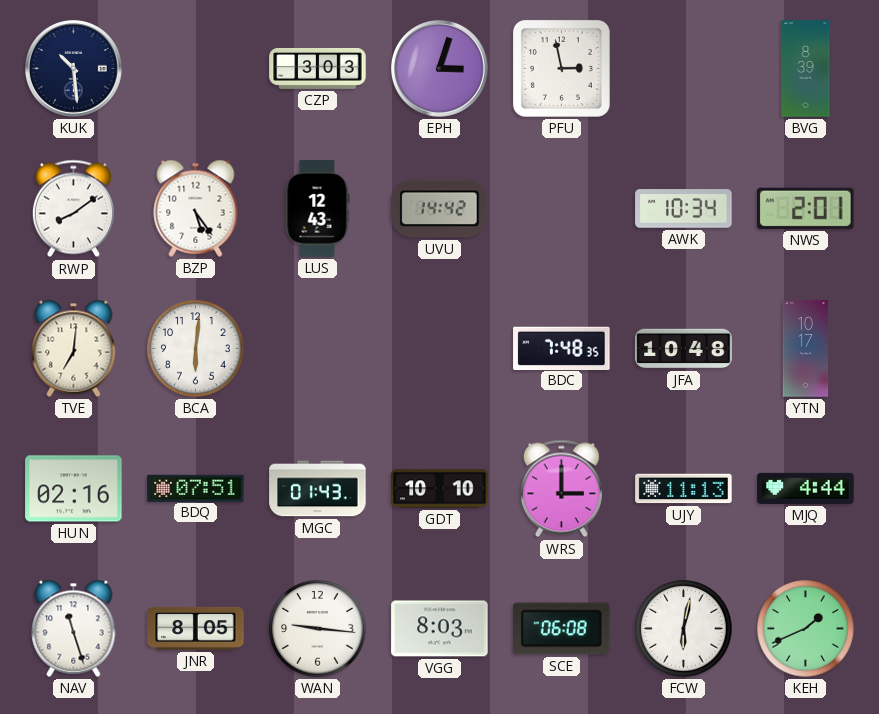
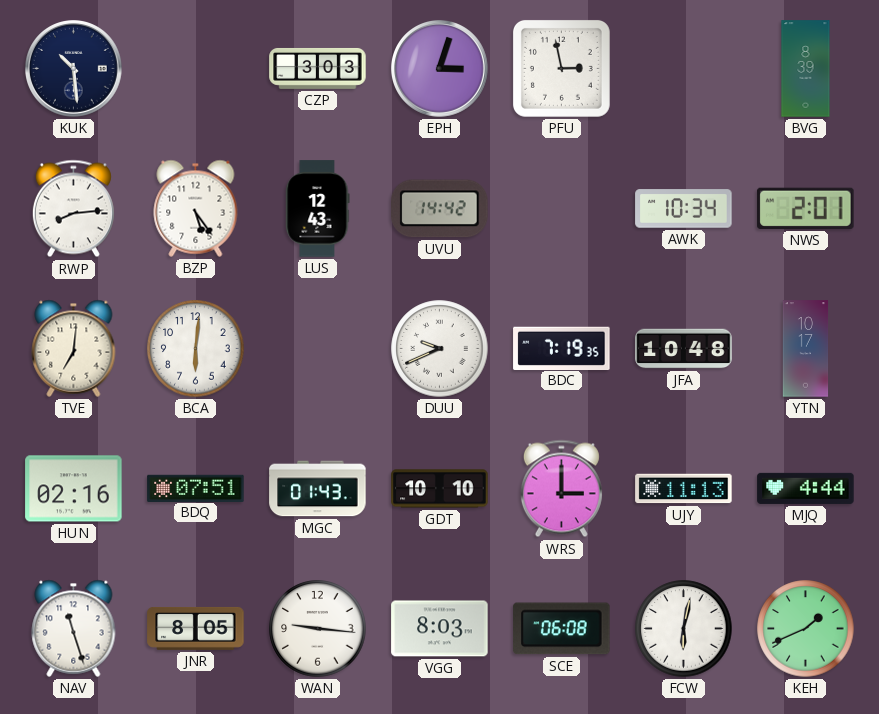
RWP: 8:09 -> 8:14
DUU: none -> 9:41
BDC: 7:48 -> 7:19
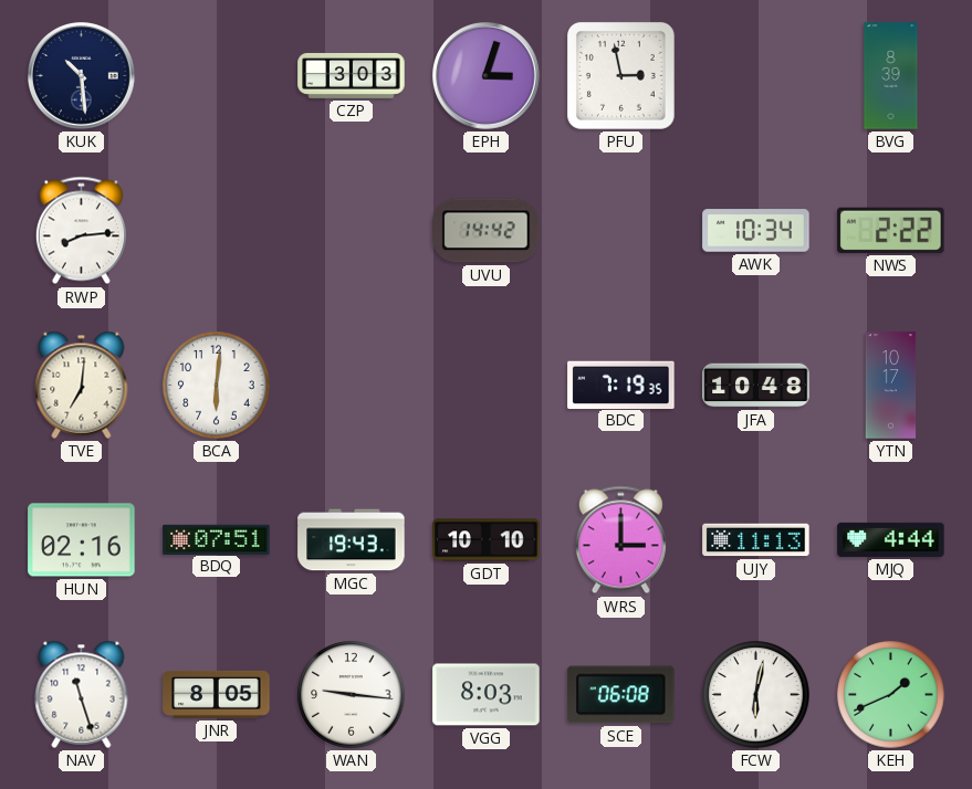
BZP: 5:24 -> none
LUS: 12:43 -> none
NWS: 2:01 -> 2:22
DUU: 9:41 -> none
MGC: 01:43 -> 19:43
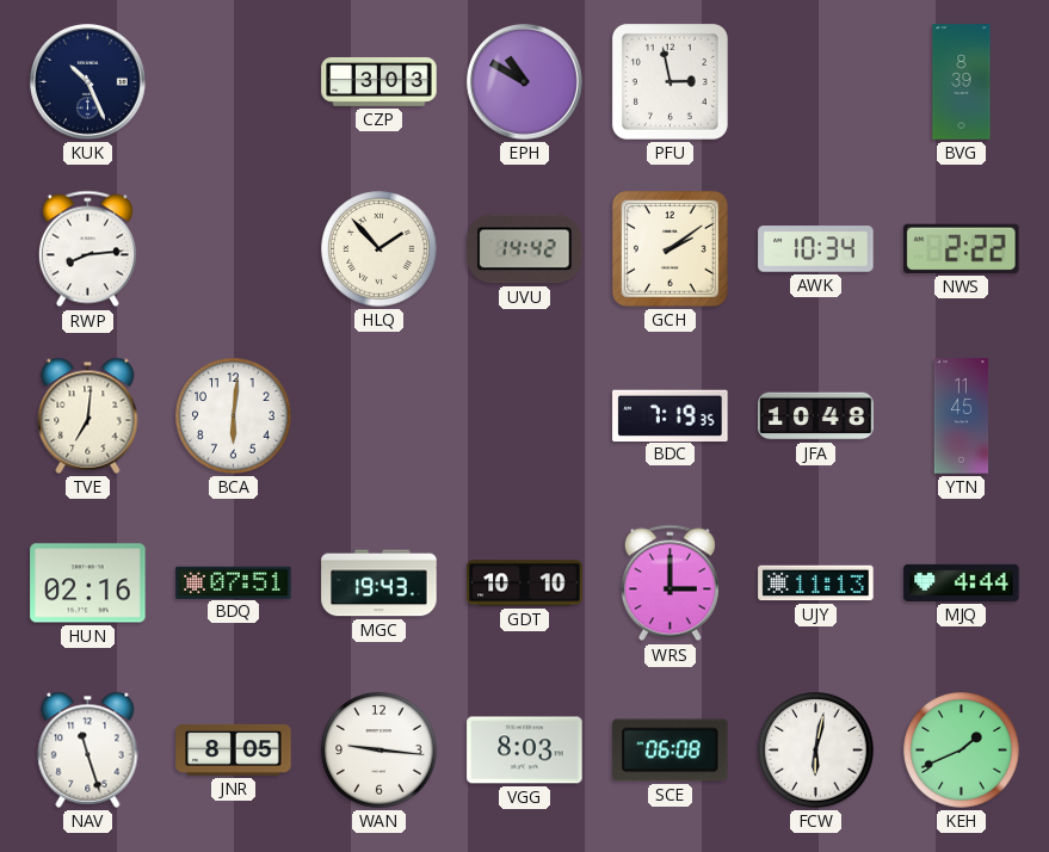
KUK: 10:29 -> 10:26
EPH: 3:03 -> 10:50
HLQ: none -> 1:53
GCH: none -> 2:09
YTN: 10:17 -> 11:45
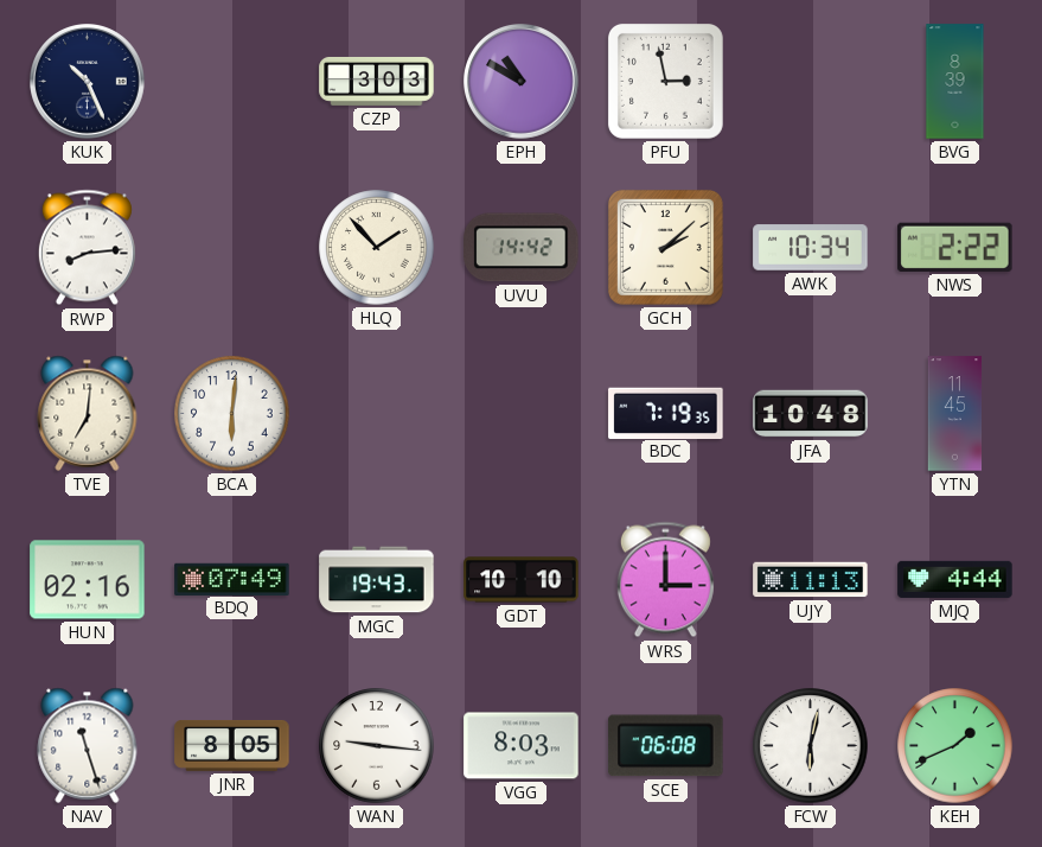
GCH: 2:09 -> 2:08
BDQ: 07:51 -> 07:49
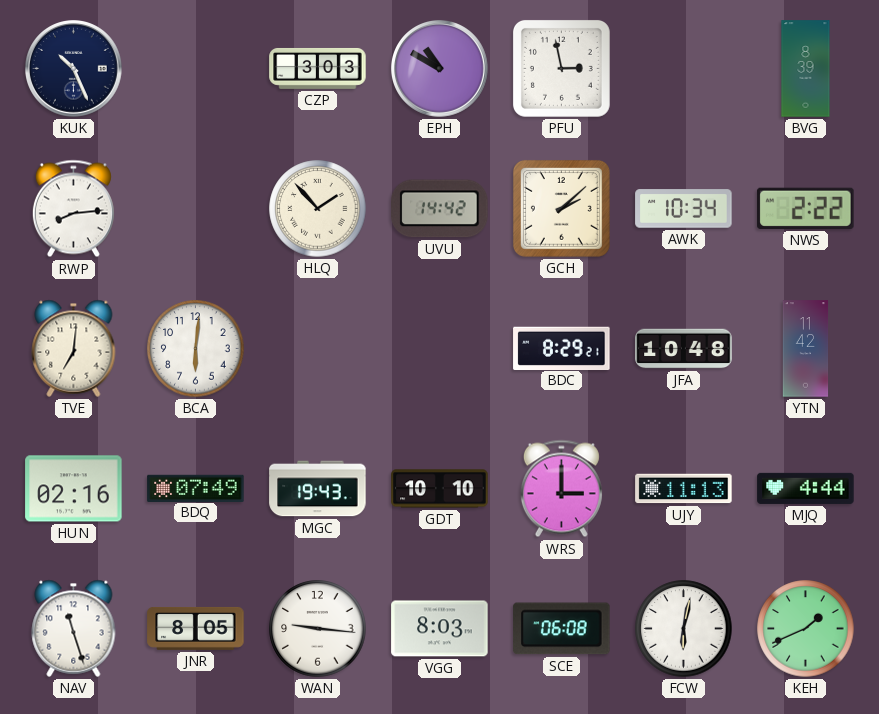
BDC: 7:19 -> 8:29
YTN: 11:45 -> 11:42
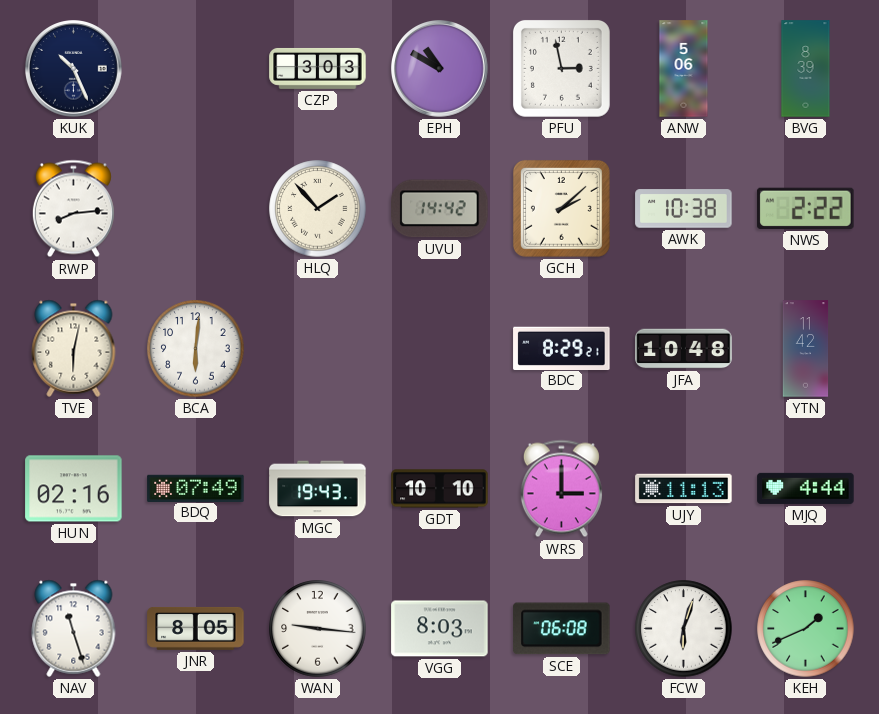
ANW: none -> 5:06
AWK: 10:34 -> 10:38
TVE: 7:01 -> 6:02
FCW: 6:02 -> 6:03
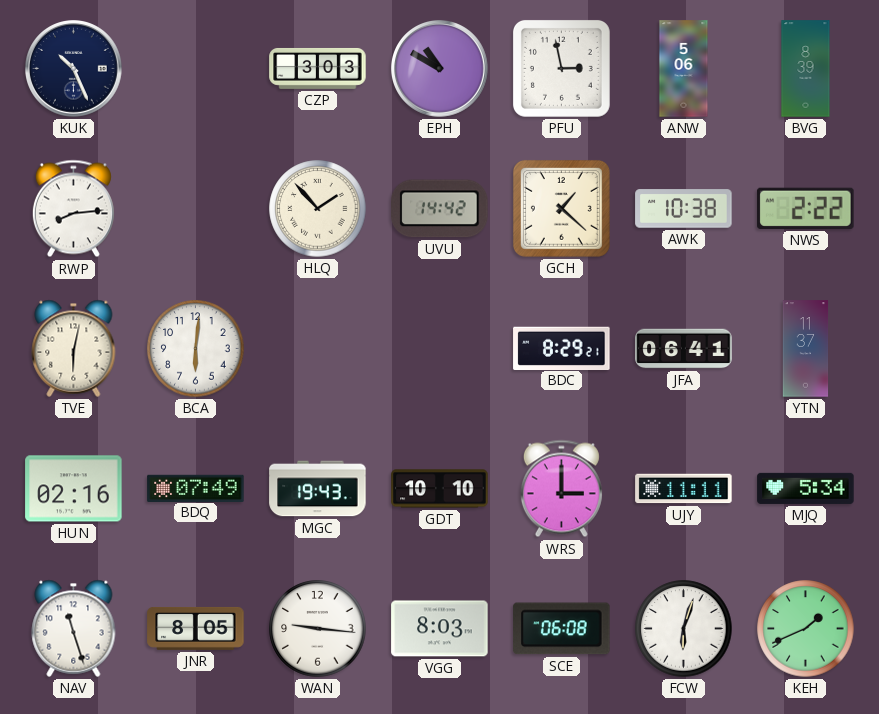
GCH: 2:08 -> 1:22
JFA: 10:48 -> 06:41
YTN: 11:42 -> 11:37
UJY: 11:13 -> 11:11
MJQ: 4:44 -> 5:34
